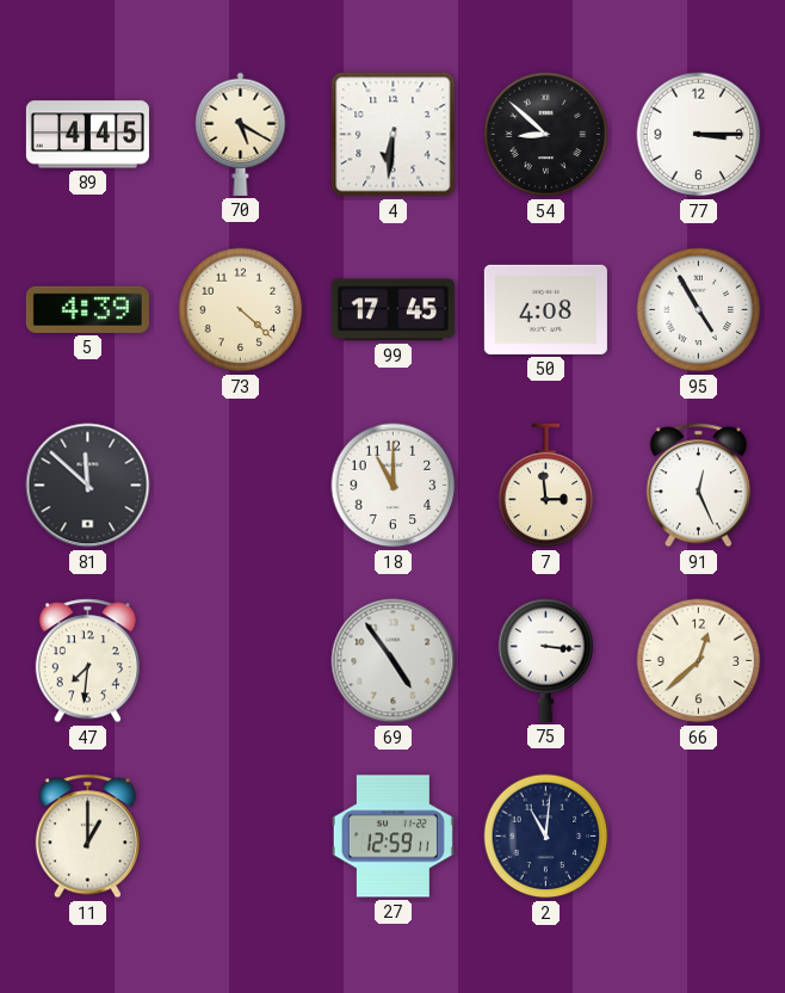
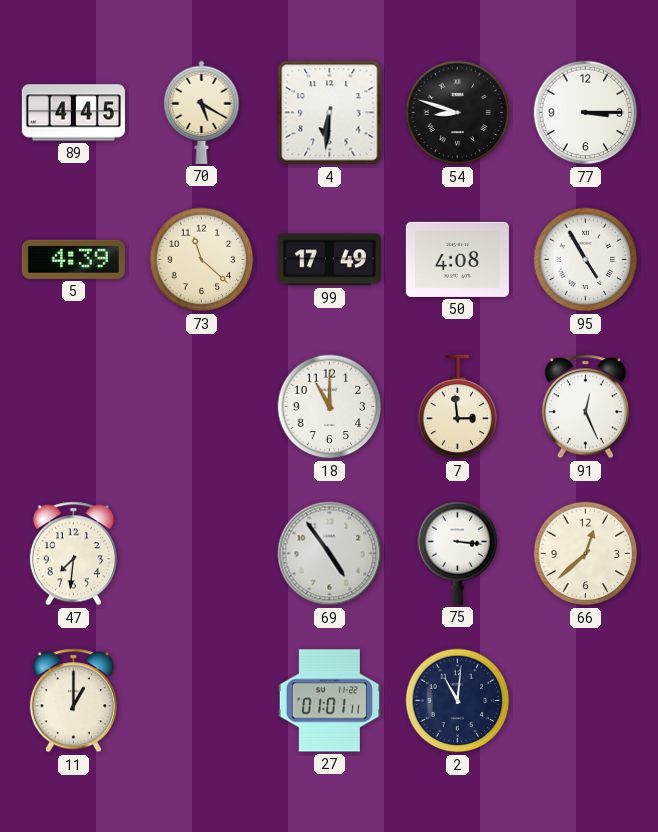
54: 8:52 -> 8:48
73: 4:22 -> 11:22
99: 17:45 -> 17:49
81: 11:52 -> none
27: 12:59 -> 01:01
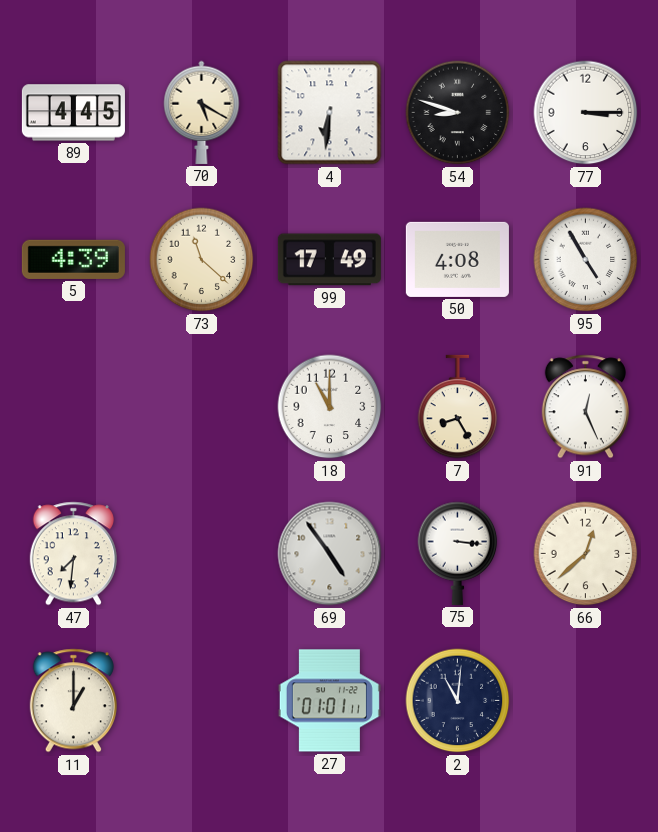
7: 2:59 -> 8:25
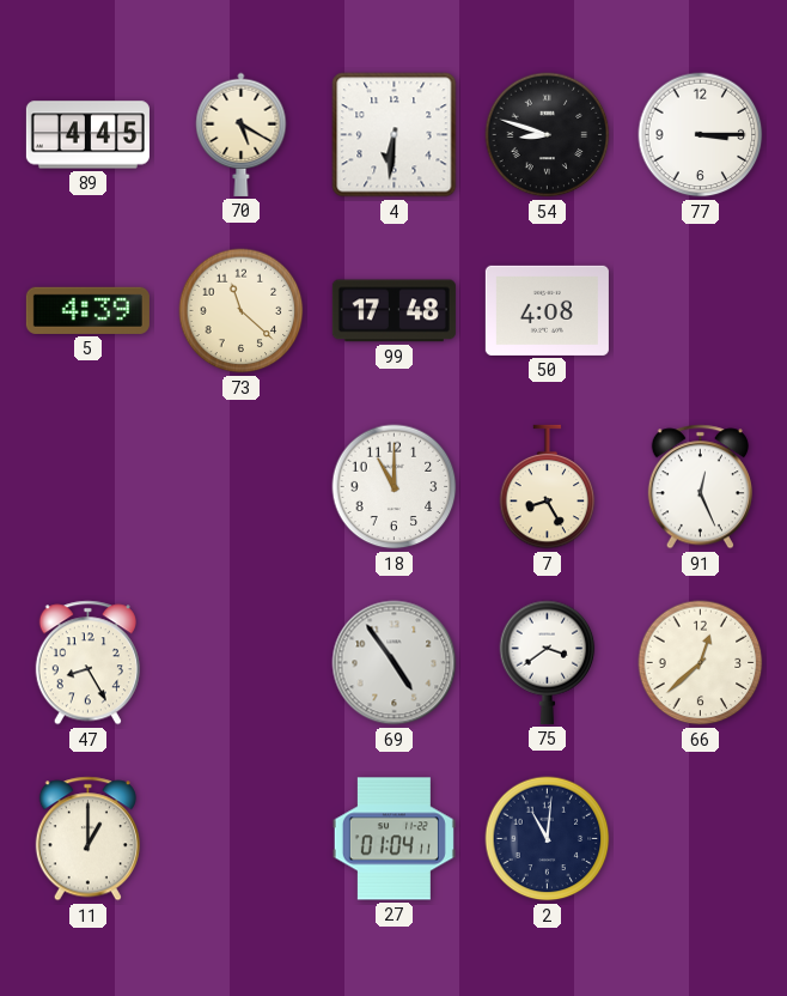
99: 17:49 -> 17:48
95: 4:55 -> none
47: 7:31 -> 8:25
75: 3:16 -> 3:39
27: 01:01 -> 01:04
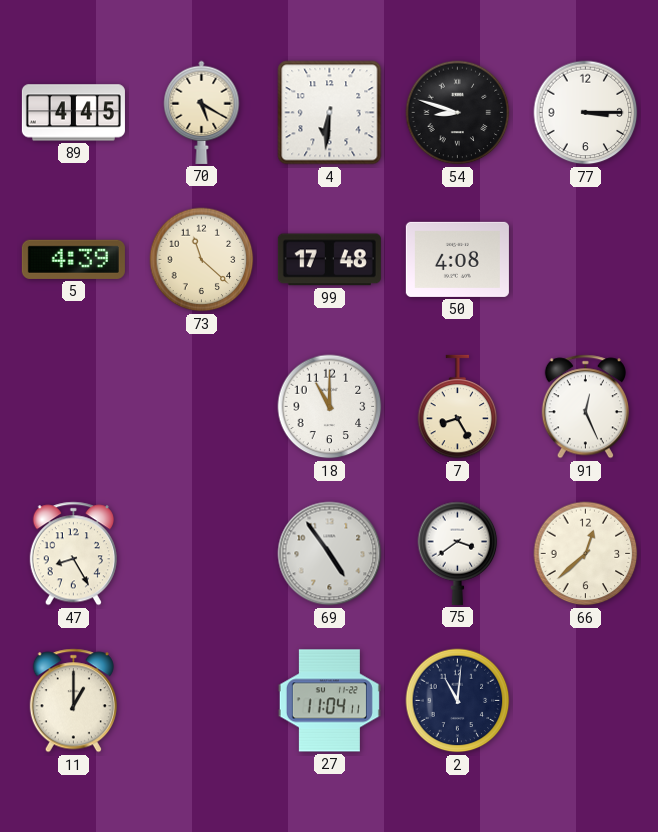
27: 01:04 -> 11:04
